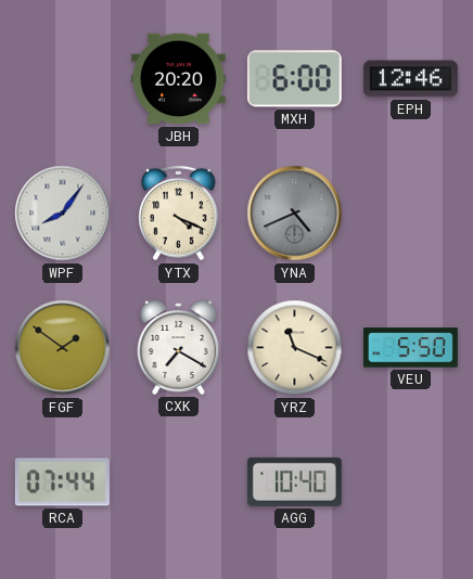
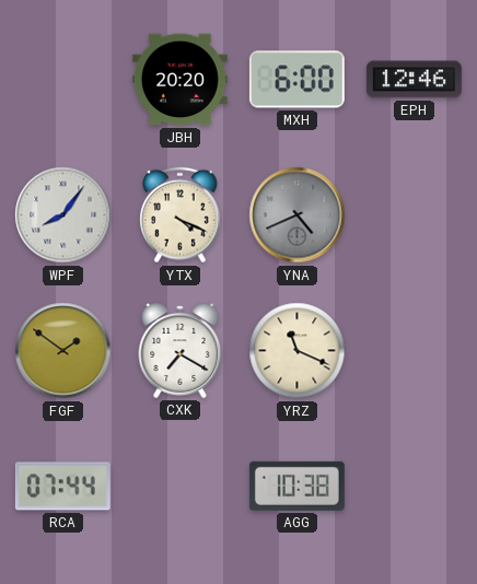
VEU: 5:50 -> none
AGG: 10:40 -> 10:38
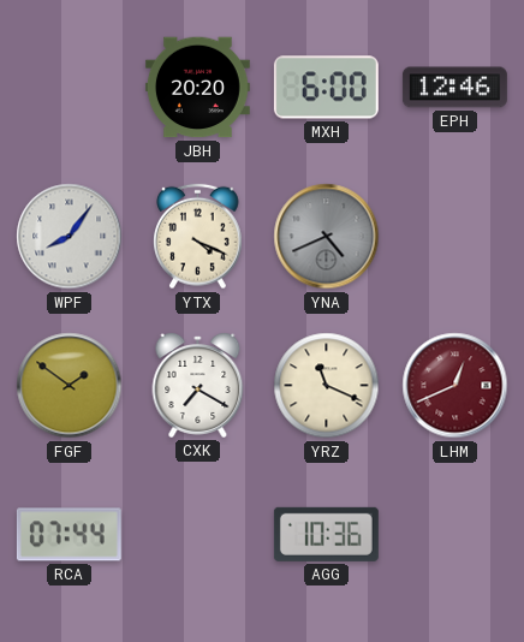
LHM: none -> 12:41
AGG: 10:38 -> 10:36
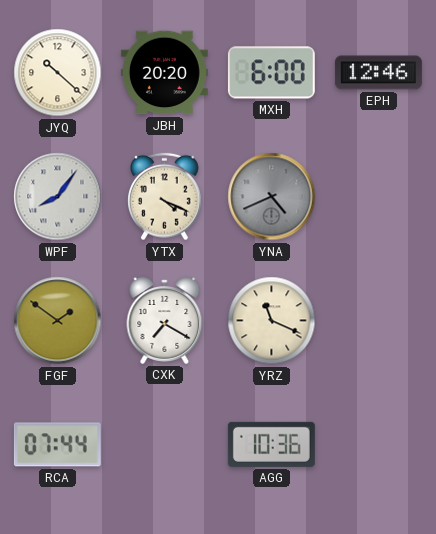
JYQ: none -> 10:22
LHM: 12:41 -> none
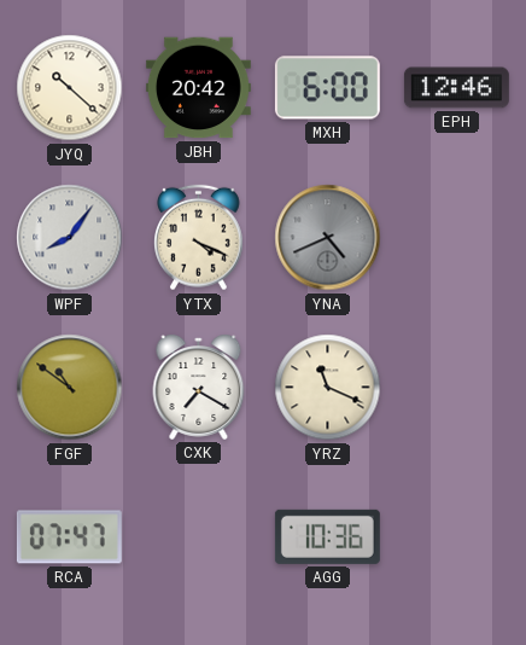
JBH: 20:20 -> 20:42
FGF: 1:51 -> 10:51
RCA: 07:44 -> 07:47
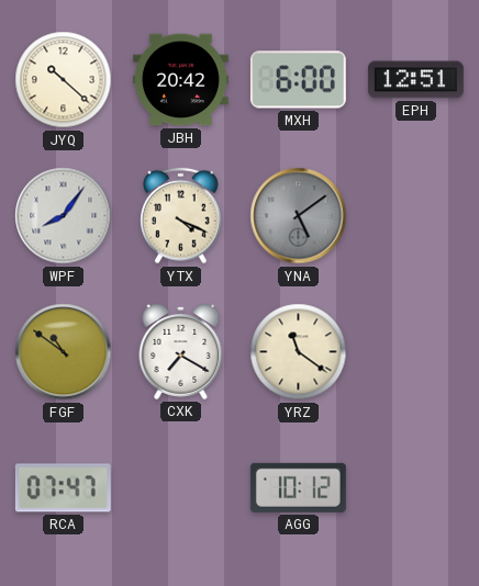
EPH: 12:46 -> 12:51
YNA: 4:41 -> 5:09
YRZ: 11:19 -> 11:21
AGG: 10:36 -> 10:12
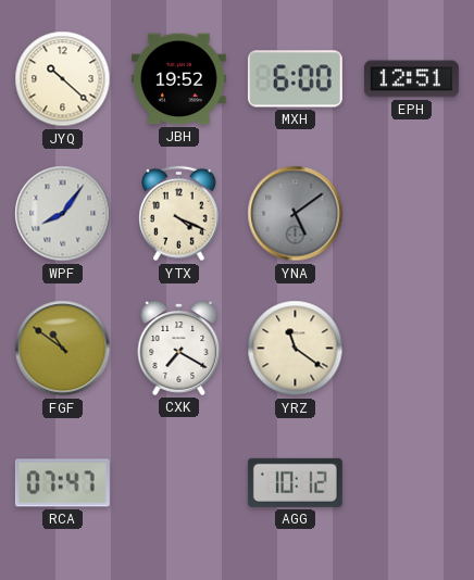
JBH: 20:42 -> 19:52
